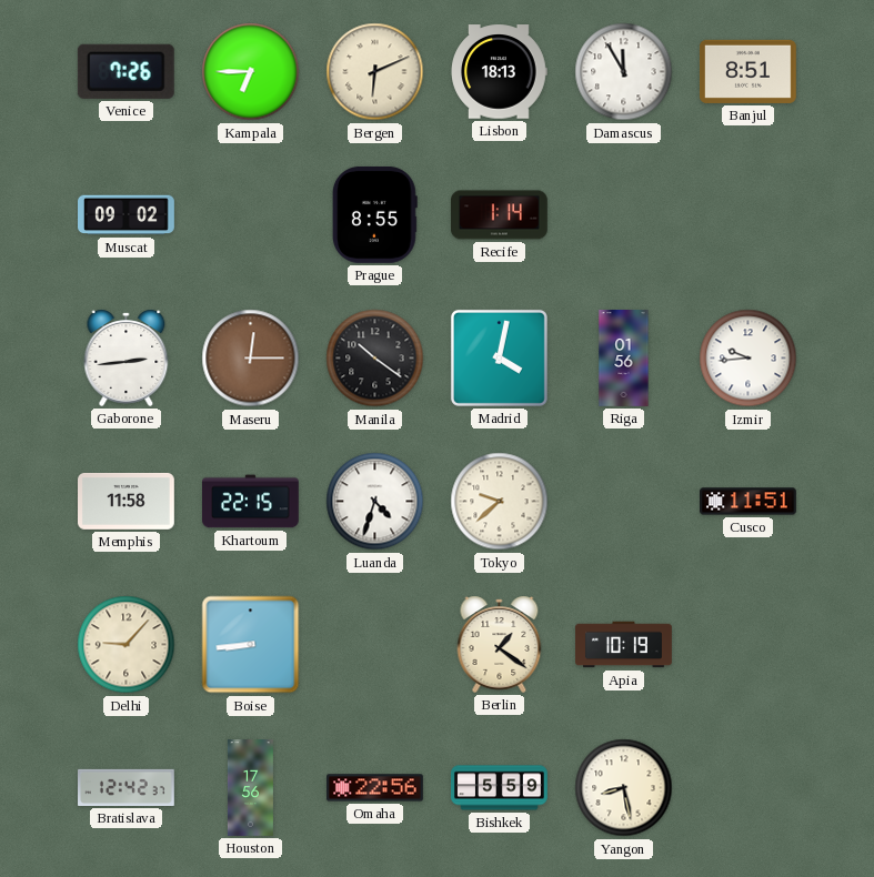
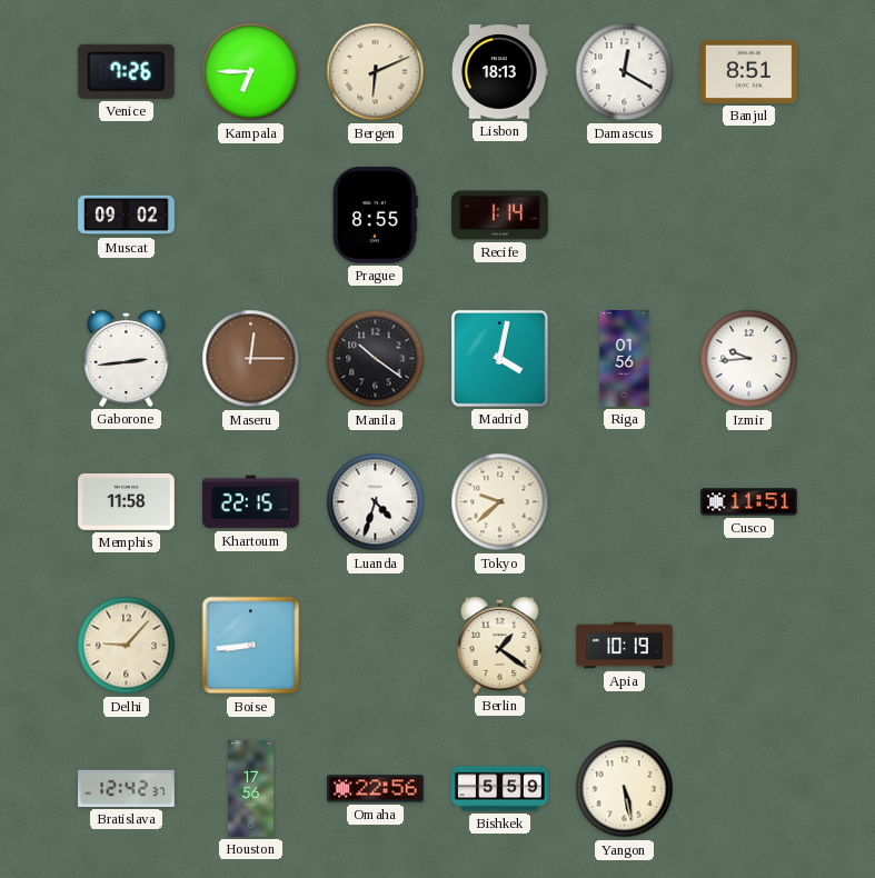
Damascus: 11:55 -> 12:20
Yangon: 8:28 -> 5:28
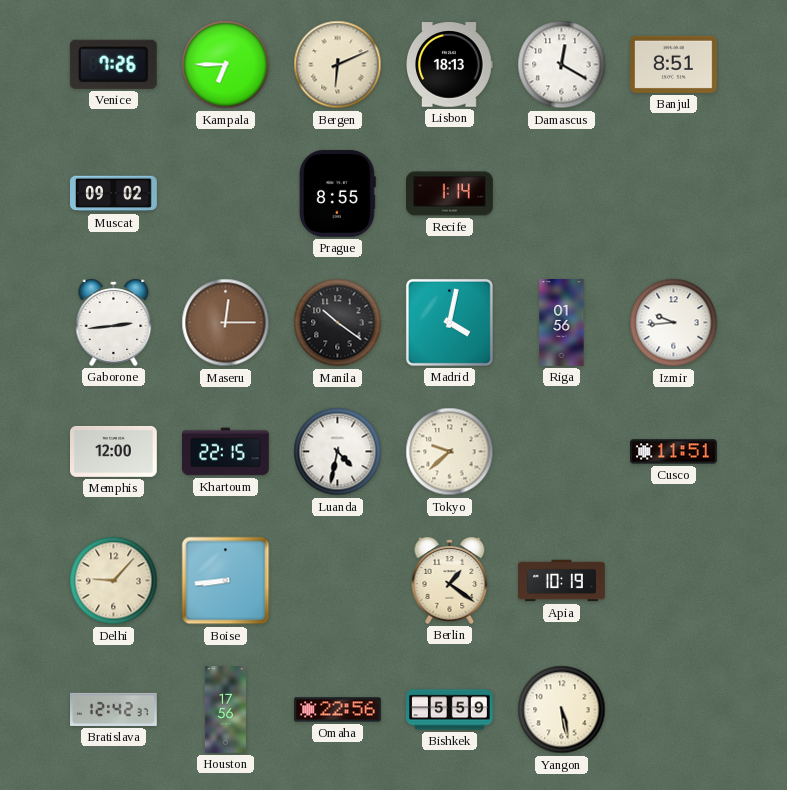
Memphis: 11:58 -> 12:00
Luanda: 4:33 -> 4:32
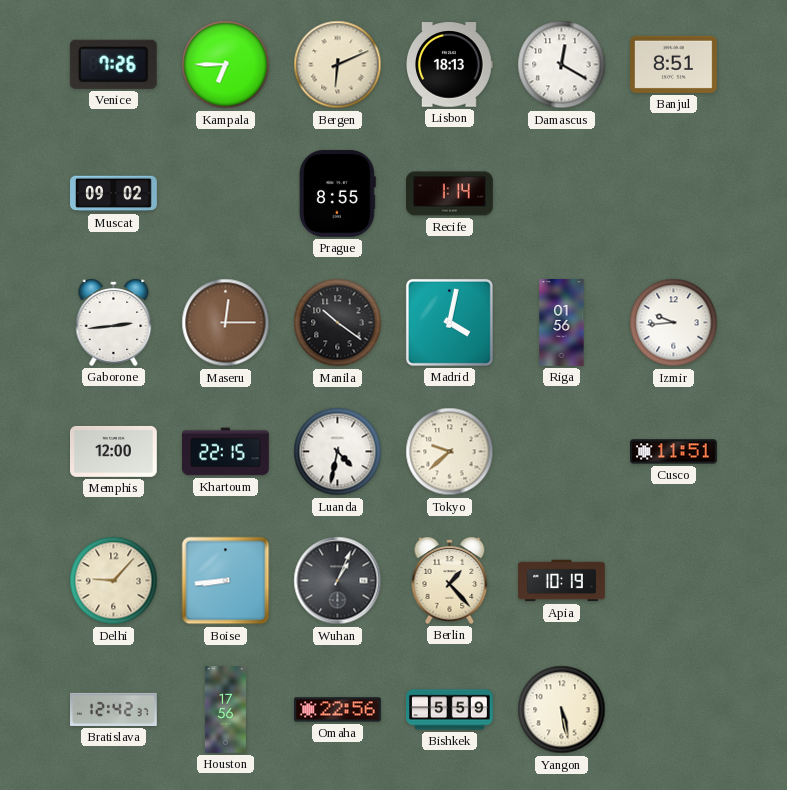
Wuhan: none -> 1:04
Berlin: 1:21 -> 1:23
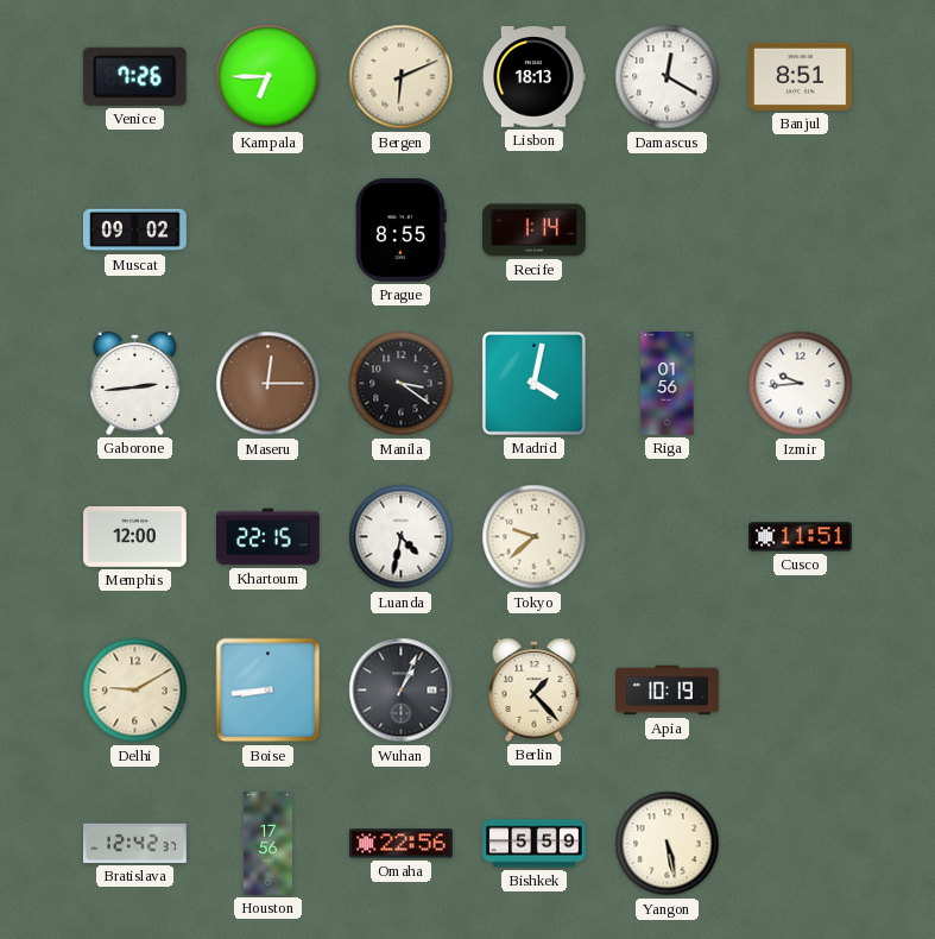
Manila: 10:21 -> 3:21
Delhi: 9:07 -> 9:10
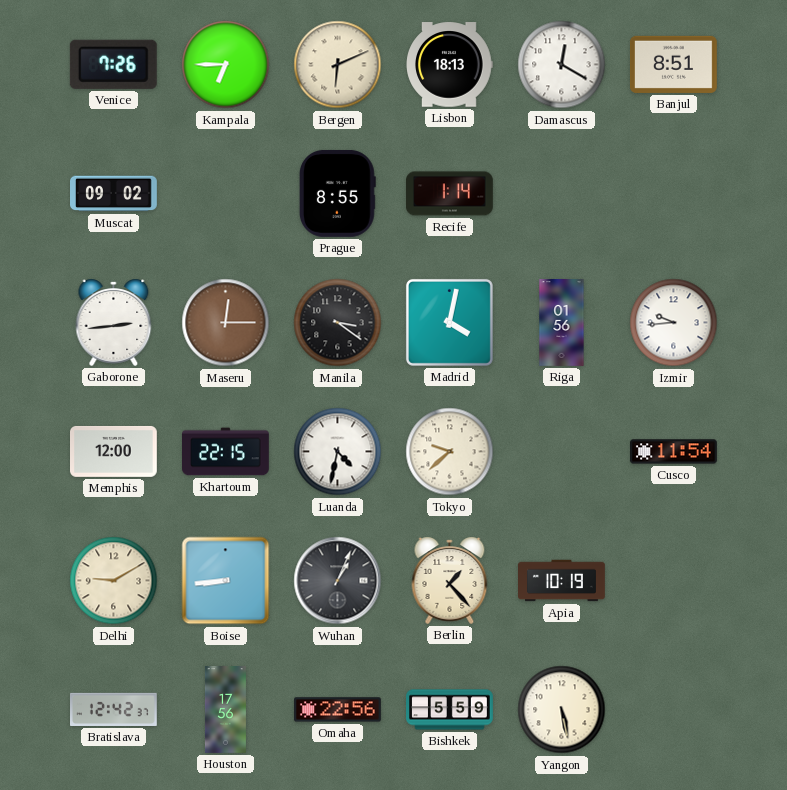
Cusco: 11:51 -> 11:54
